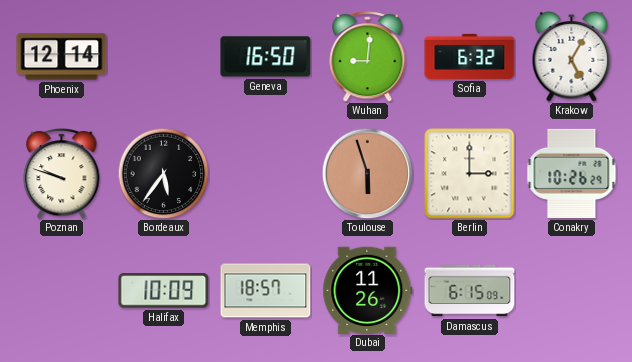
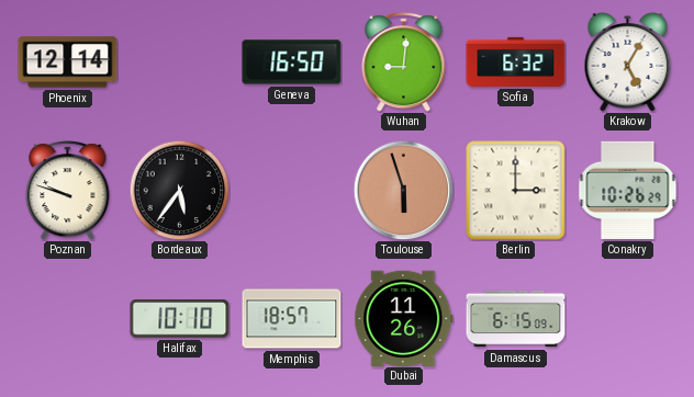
Halifax: 10:09 -> 10:10
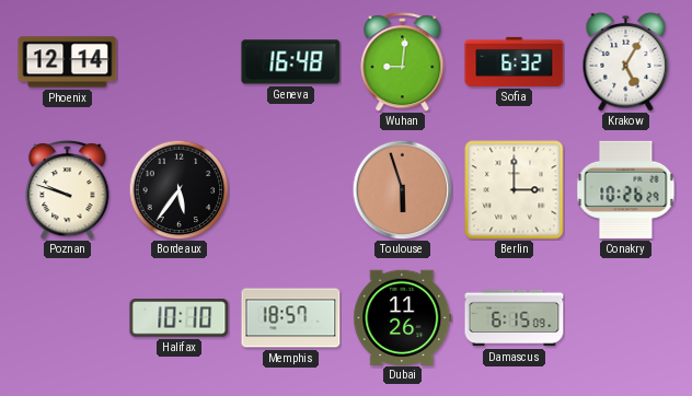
Geneva: 16:50 -> 16:48
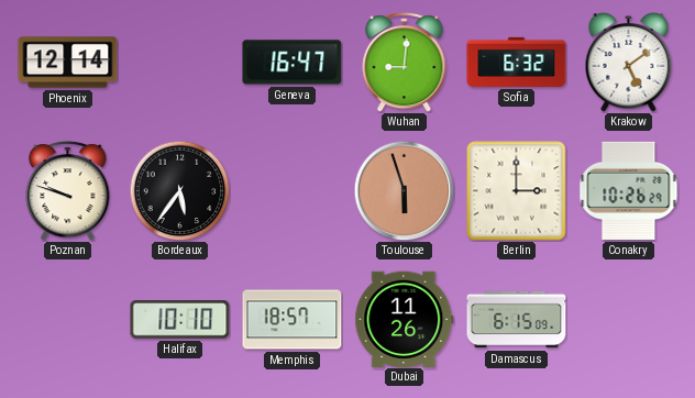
Geneva: 16:48 -> 16:47
Krakow: 5:05 -> 5:09
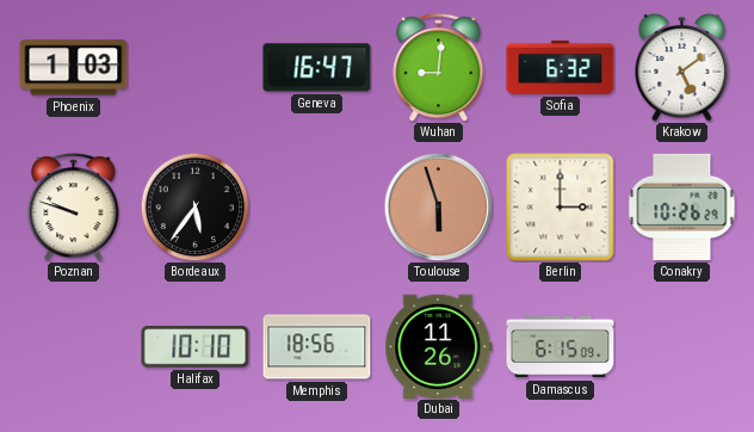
Phoenix: 12:14 -> 1:03
Memphis: 18:57 -> 18:56
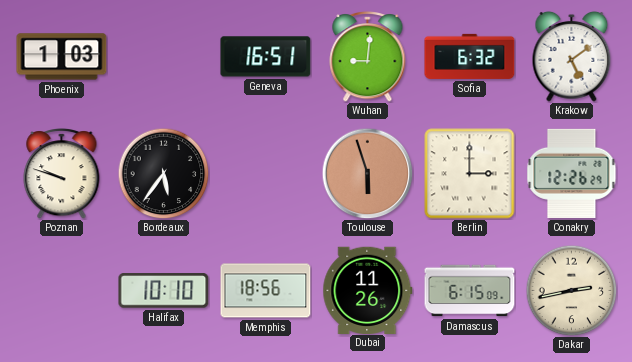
Geneva: 16:47 -> 16:51
Conakry: 10:26 -> 12:26
Dakar: none -> 2:43
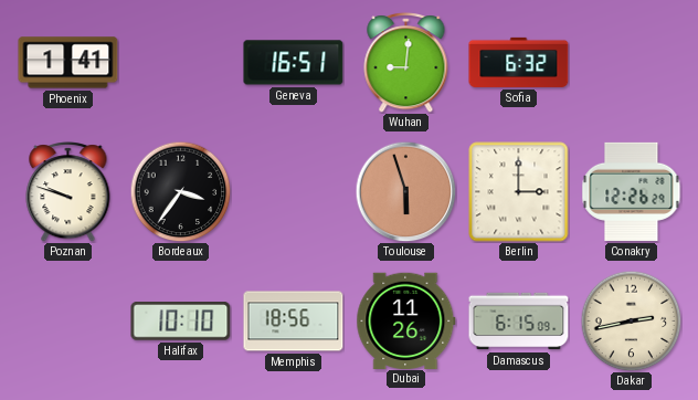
Phoenix: 1:03 -> 1:41
Krakow: 5:09 -> none
Bordeaux: 5:36 -> 3:36
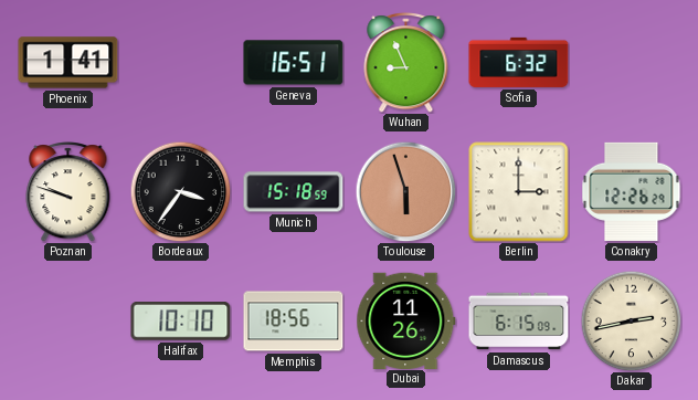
Wuhan: 9:01 -> 8:56
Munich: none -> 15:18
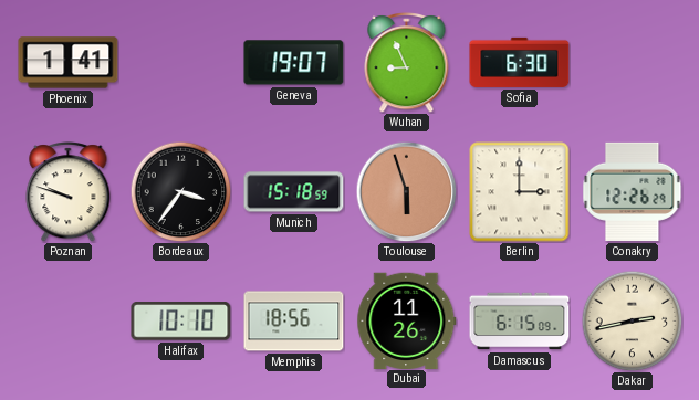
Geneva: 16:51 -> 19:07
Sofia: 6:32 -> 6:30
